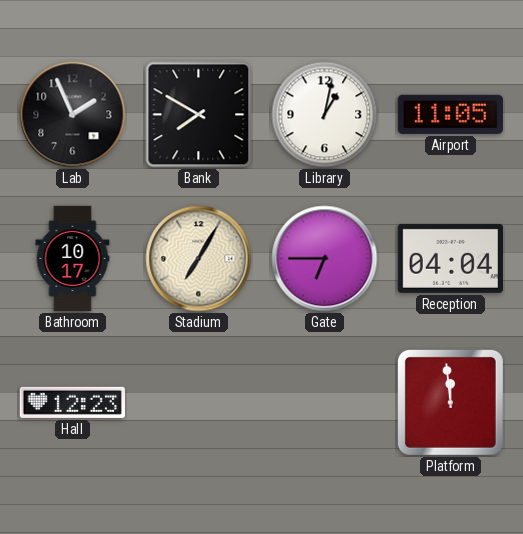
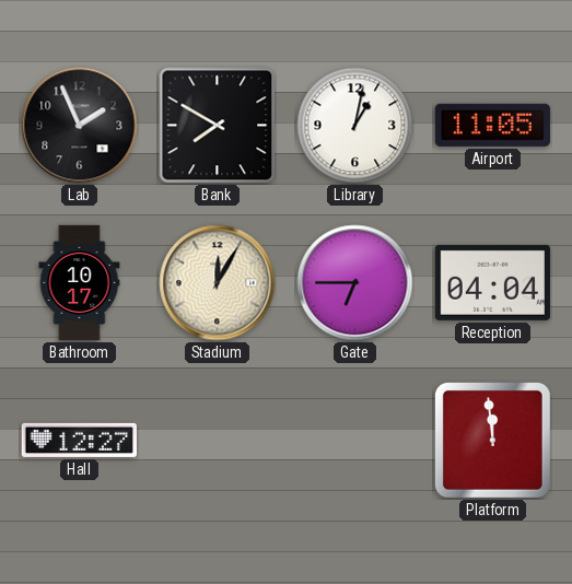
Stadium: 7:05 -> 12:05
Hall: 12:23 -> 12:27
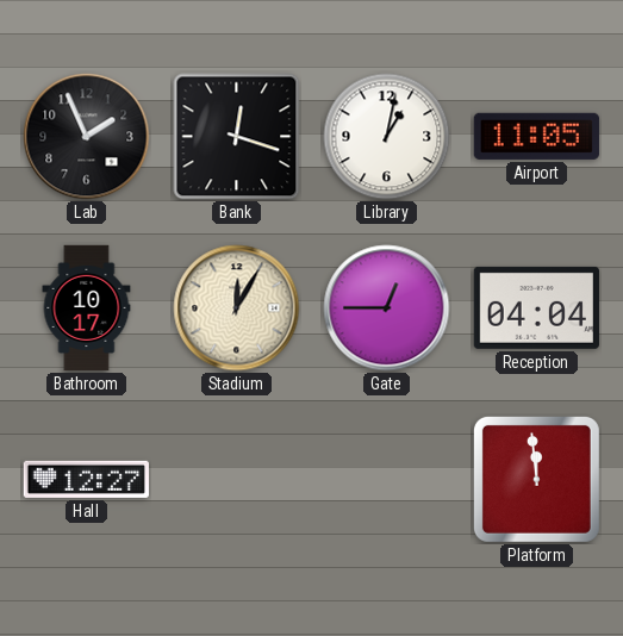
Bank: 7:50 -> 12:18
Gate: 6:45 -> 12:45
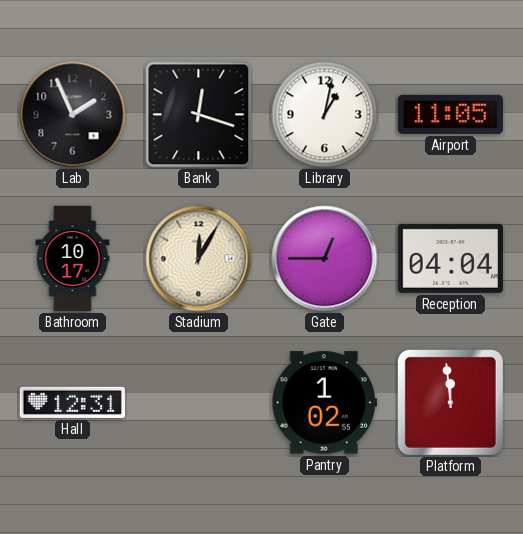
Hall: 12:27 -> 12:31
Pantry: none -> 1:02
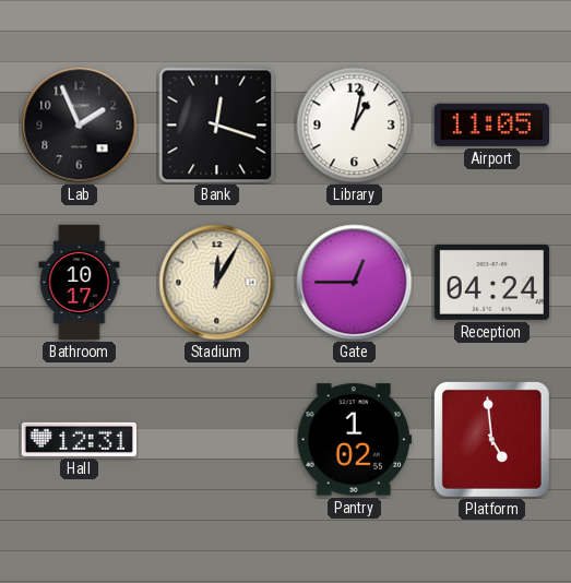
Reception: 04:04 -> 04:24
Platform: 11:59 -> 4:59
